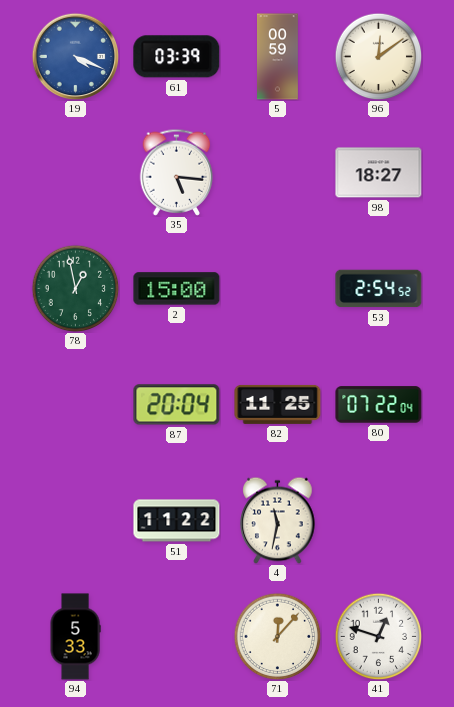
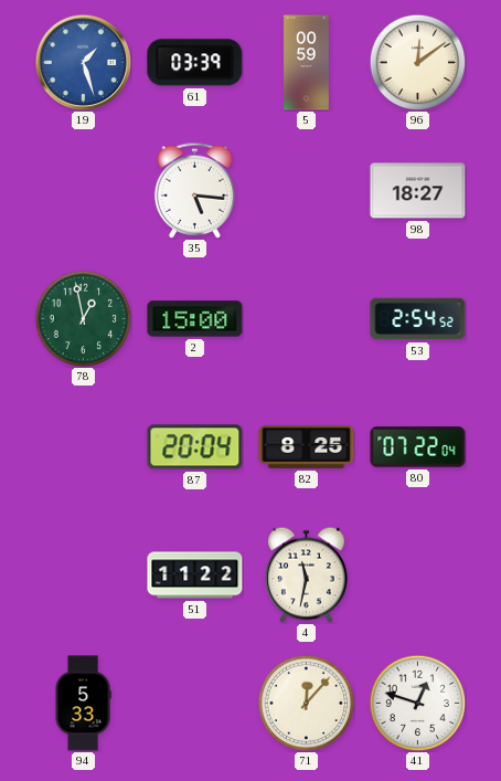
19: 4:19 -> 1:27
82: 11:25 -> 8:25
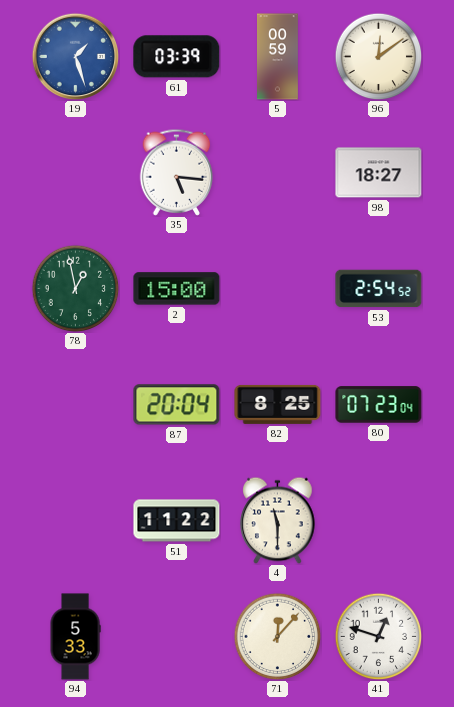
80: 07:22 -> 07:23
4: 11:32 -> 11:30
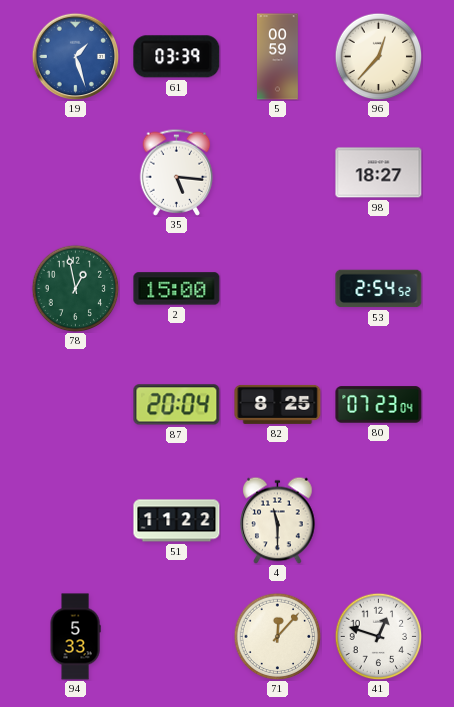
96: 12:09 -> 12:37
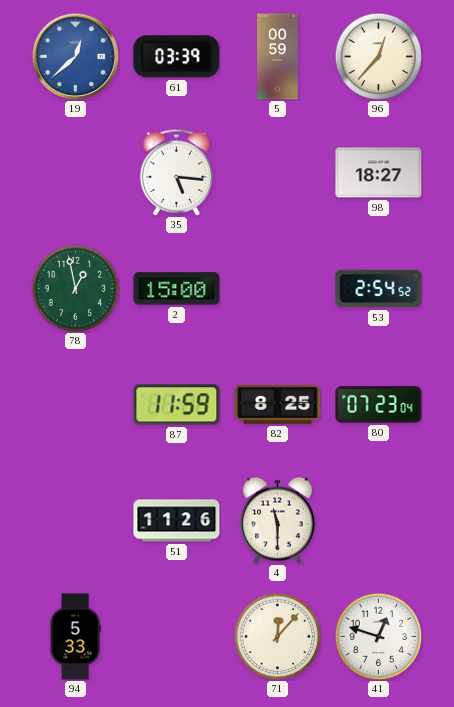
19: 1:27 -> 12:38
87: 20:04 -> 11:59
51: 11:22 -> 11:26
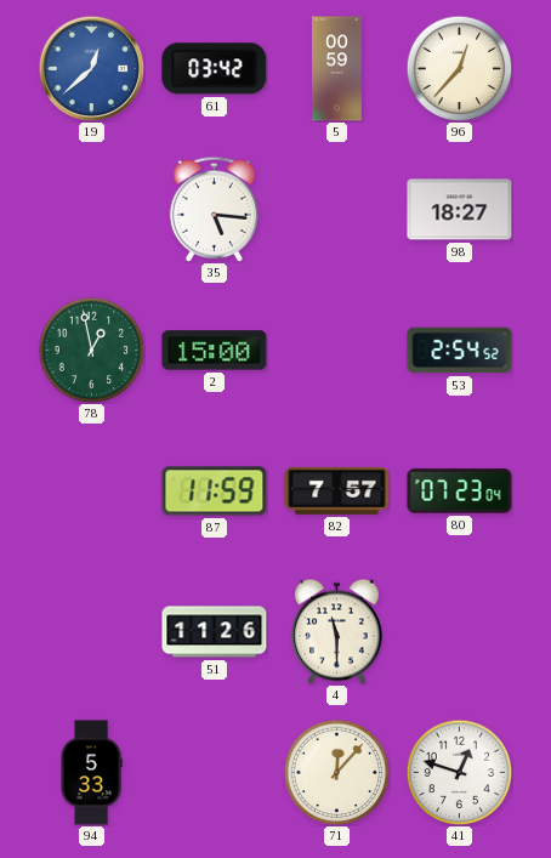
61: 03:39 -> 03:42
82: 8:25 -> 7:57
